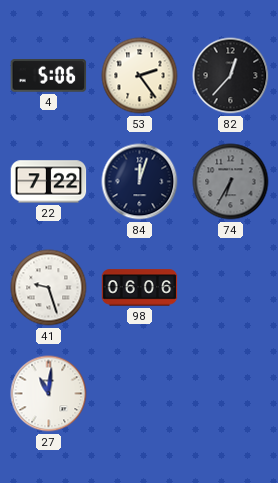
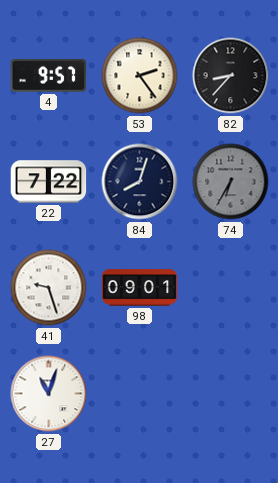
4: 5:06 -> 9:57
82: 12:37 -> 8:37
84: 12:03 -> 8:03
98: 06:06 -> 09:01
27: 11:01 -> 11:03
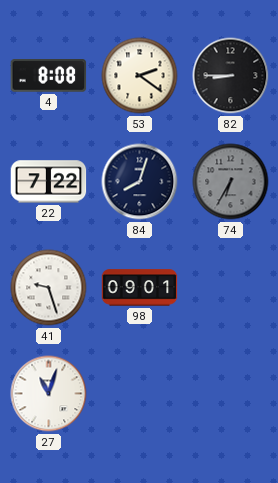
4: 9:57 -> 8:08
53: 2:24 -> 2:21
82: 8:37 -> 8:45
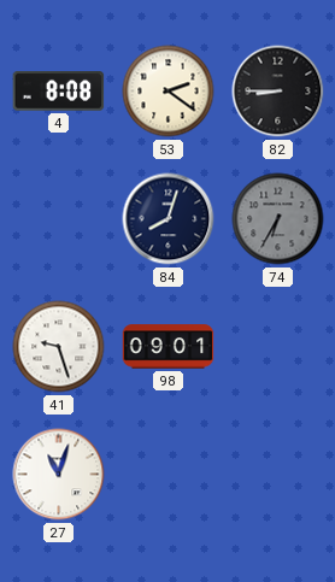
22: 7:22 -> none
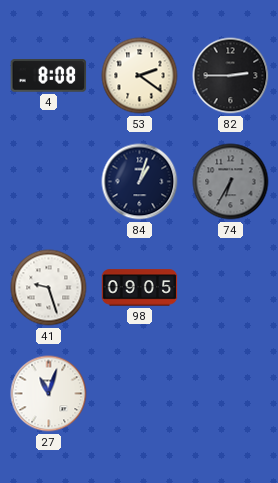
82: 8:45 -> 2:45
84: 8:03 -> 1:03
98: 09:01 -> 09:05
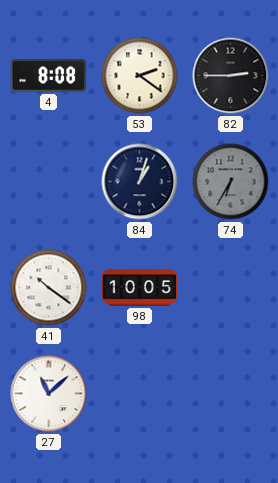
41: 9:27 -> 10:21
98: 09:05 -> 10:05
27: 11:03 -> 11:08
